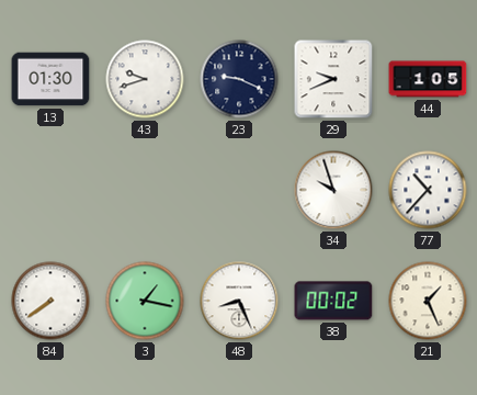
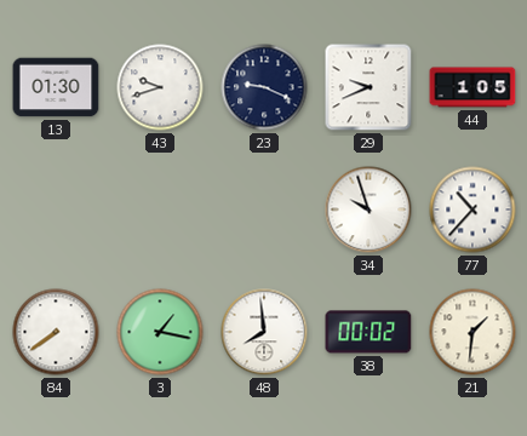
48: 8:26 -> 7:59
21: 1:26 -> 1:31
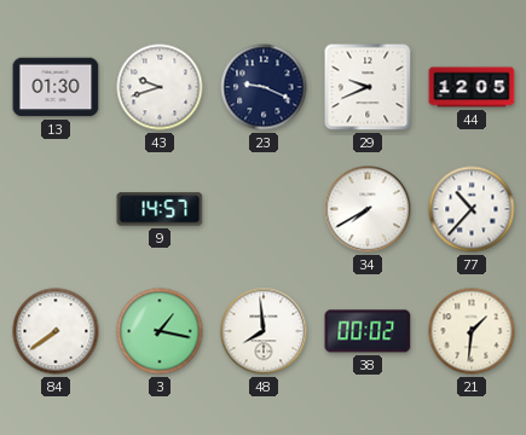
44: 1:05 -> 12:05
9: none -> 14:57
34: 9:57 -> 7:40
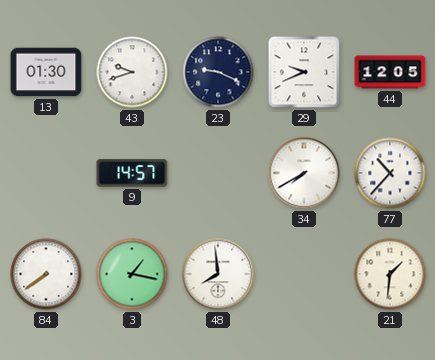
38: 00:02 -> none
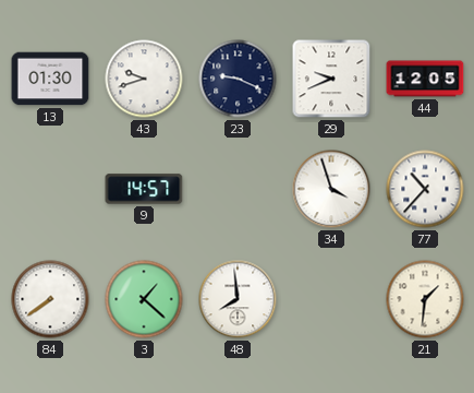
34: 7:40 -> 3:57
3: 1:17 -> 1:22
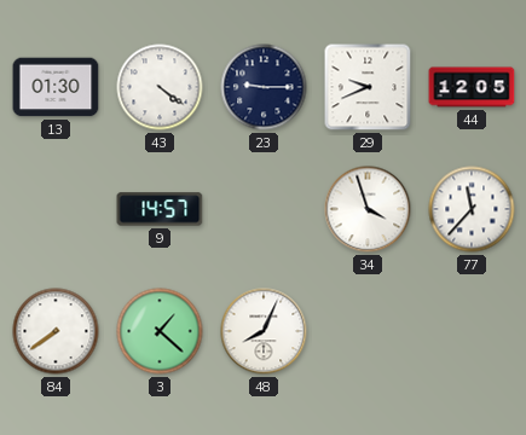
43: 9:42 -> 4:21
23: 9:19 -> 9:15
77: 10:37 -> 11:37
48: 7:59 -> 8:04
21: 1:31 -> none
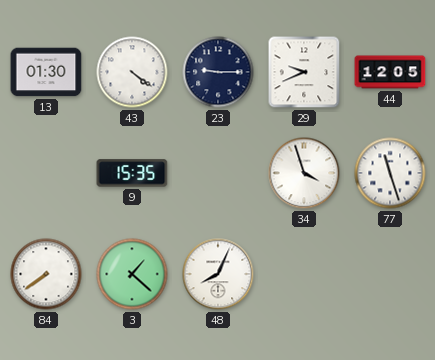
9: 14:57 -> 15:35
77: 11:37 -> 11:27
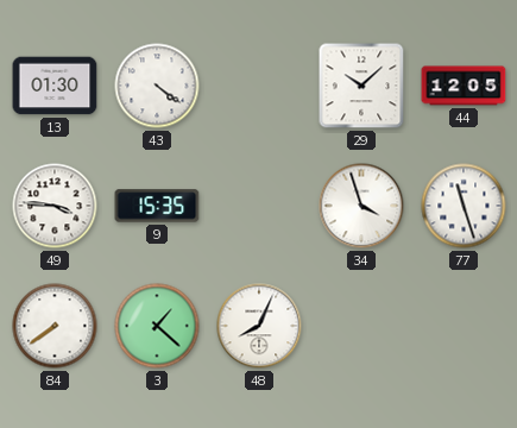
23: 9:15 -> none
29: 9:41 -> 10:08
49: none -> 3:46
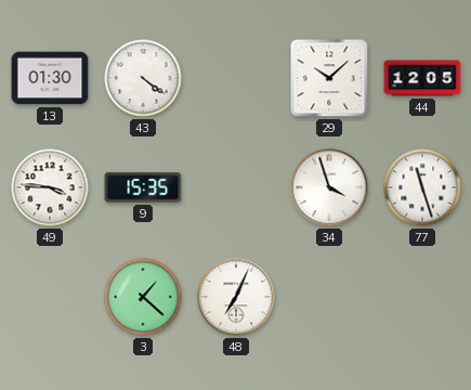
84: 7:39 -> none
48: 8:04 -> 7:04
